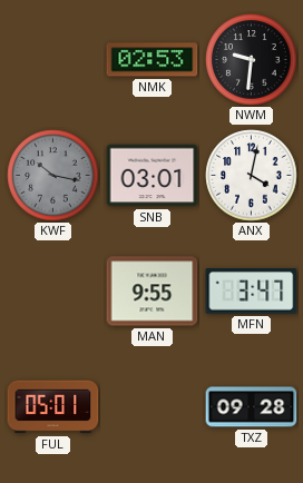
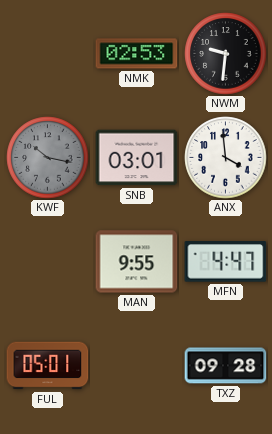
ANX: 4:02 -> 3:59
MFN: 3:47 -> 4:47
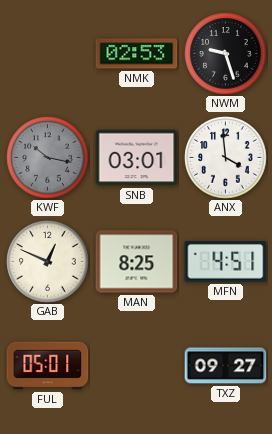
NWM: 9:31 -> 9:27
GAB: none -> 12:49
MAN: 9:55 -> 8:25
MFN: 4:47 -> 4:51
TXZ: 09:28 -> 09:27
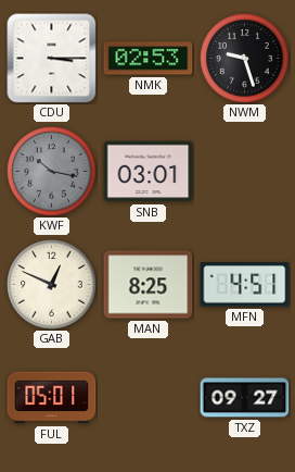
CDU: none -> 3:15
ANX: 3:59 -> none
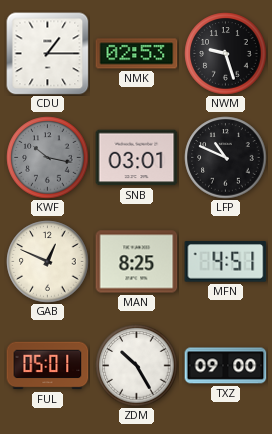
CDU: 3:15 -> 1:15
LFP: none -> 10:49
ZDM: none -> 10:25
TXZ: 09:27 -> 09:00
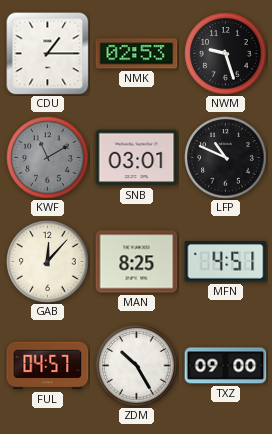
KWF: 10:17 -> 11:10
GAB: 12:49 -> 12:07
FUL: 05:01 -> 04:57
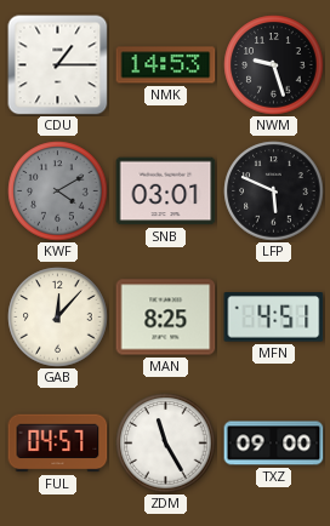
NMK: 02:53 -> 14:53
KWF: 11:10 -> 4:10
LFP: 10:49 -> 5:49
ZDM: 10:25 -> 11:25
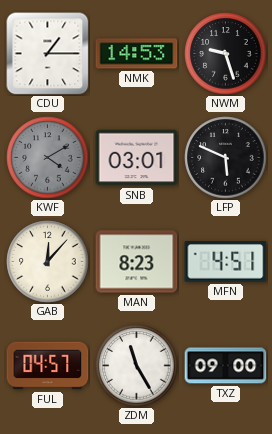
MAN: 8:25 -> 8:23
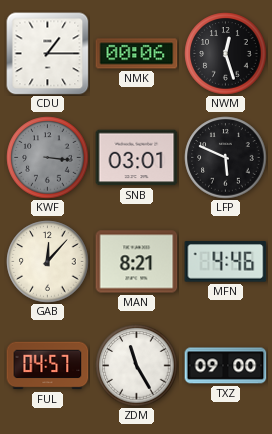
NMK: 14:53 -> 00:06
NWM: 9:27 -> 12:27
KWF: 4:10 -> 3:16
MAN: 8:23 -> 8:21
MFN: 4:51 -> 4:46
